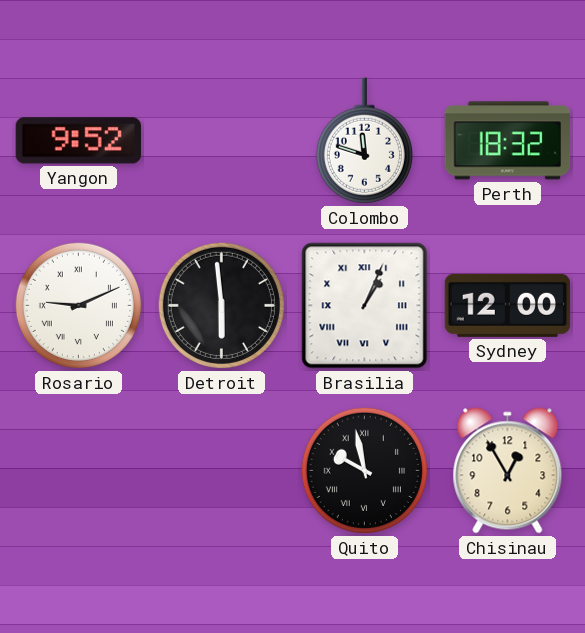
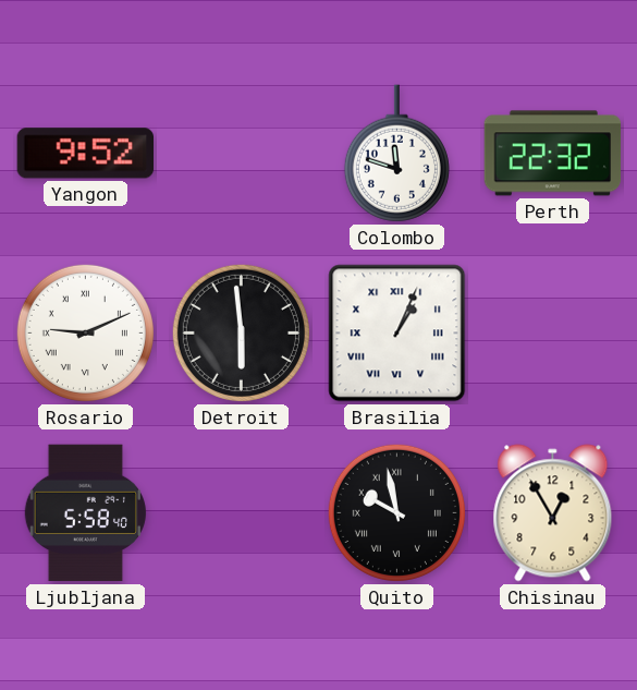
Perth: 18:32 -> 22:32
Sydney: 12:00 -> none
Ljubljana: none -> 5:58
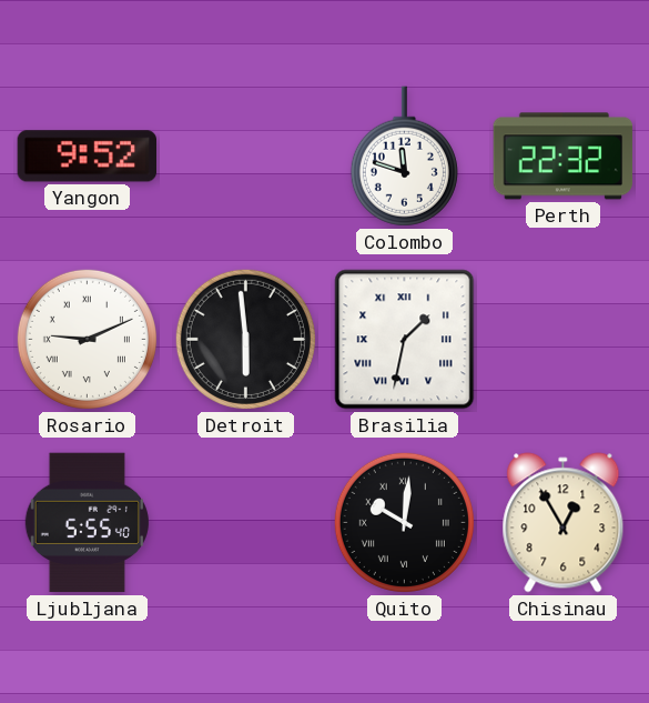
Brasilia: 1:04 -> 1:32
Ljubljana: 5:58 -> 5:55
Quito: 9:58 -> 10:01
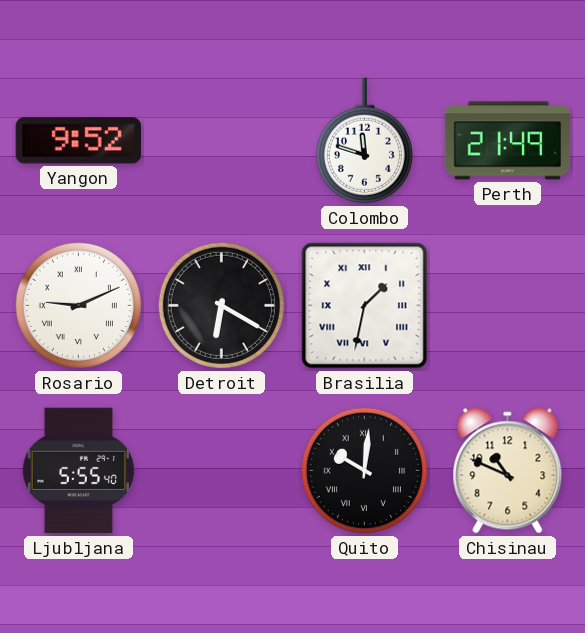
Perth: 22:32 -> 21:49
Detroit: 5:59 -> 6:20
Chisinau: 12:55 -> 10:49
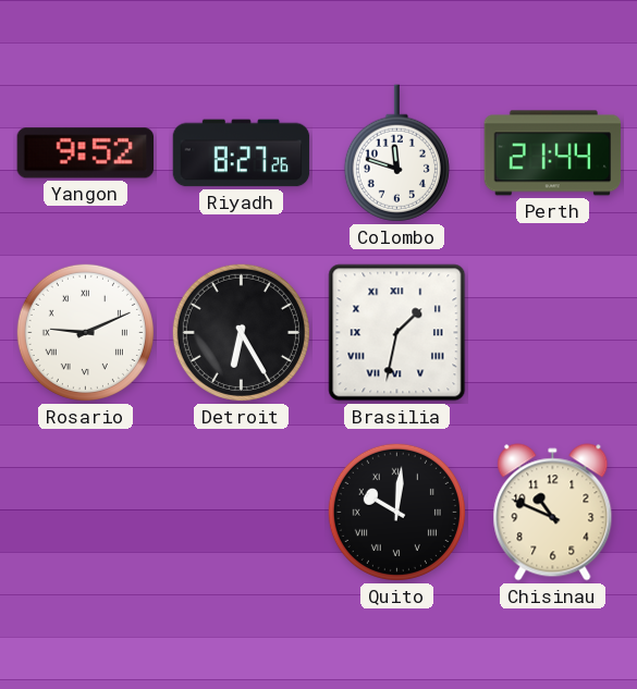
Riyadh: none -> 8:27
Perth: 21:49 -> 21:44
Detroit: 6:20 -> 6:25
Ljubljana: 5:55 -> none
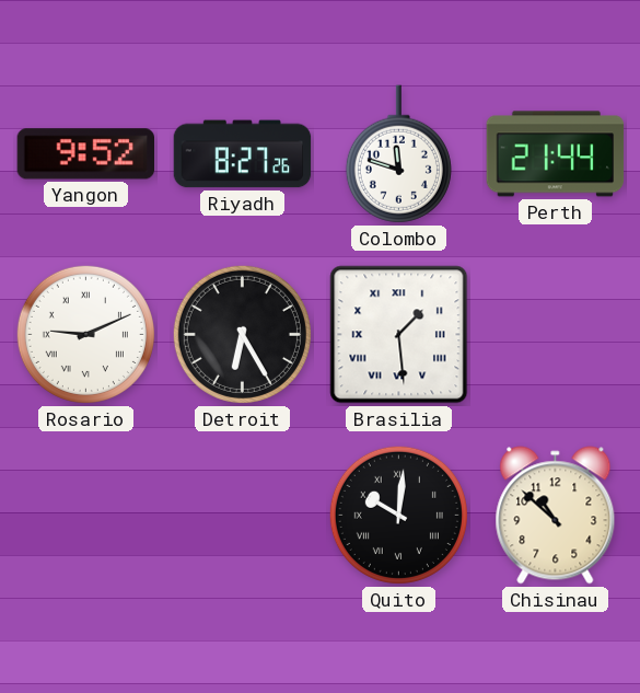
Brasilia: 1:32 -> 1:29
Chisinau: 10:49 -> 10:52
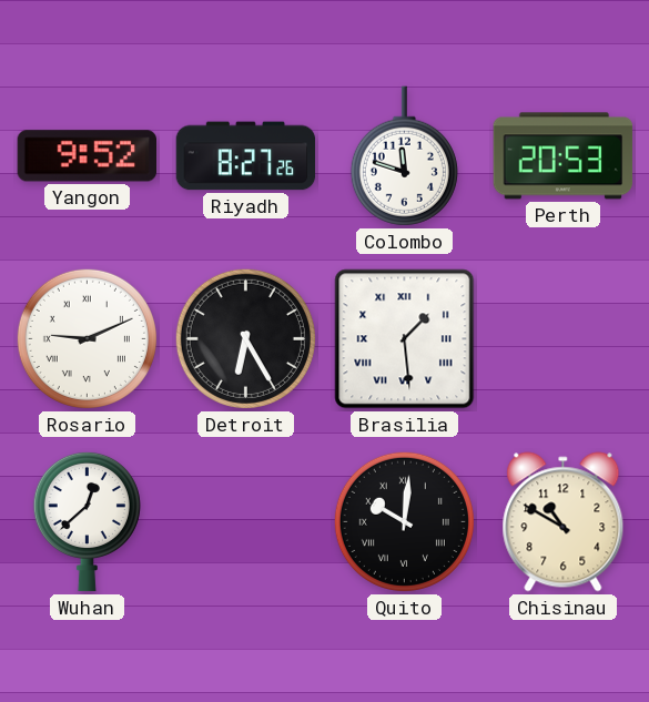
Perth: 21:44 -> 20:53
Wuhan: none -> 12:38
Chisinau: 10:52 -> 10:50
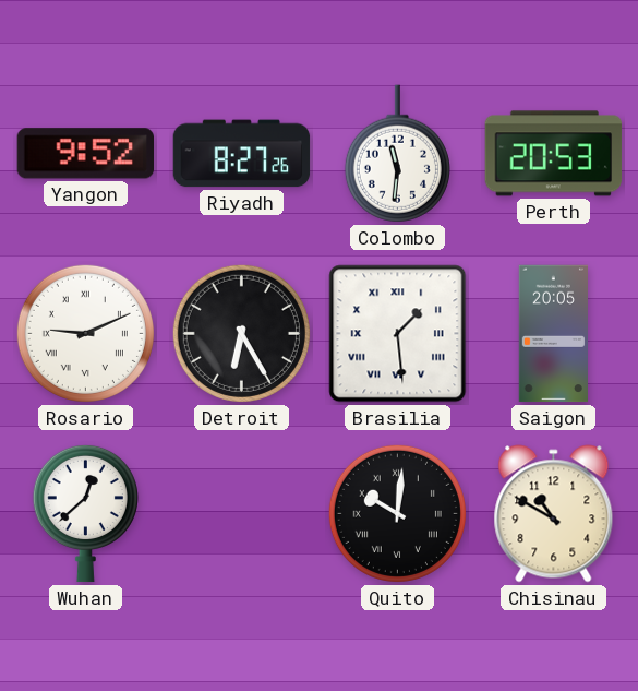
Colombo: 11:48 -> 11:31
Saigon: none -> 20:05
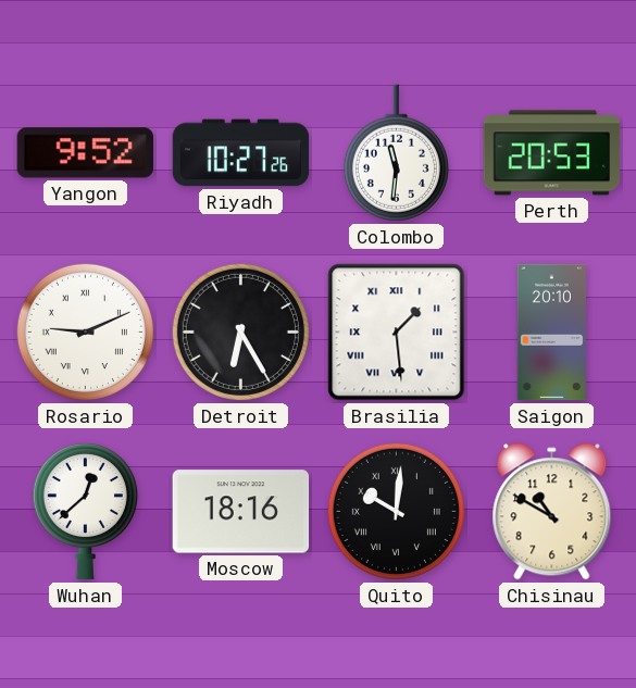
Riyadh: 8:27 -> 10:27
Saigon: 20:05 -> 20:10
Moscow: none -> 18:16
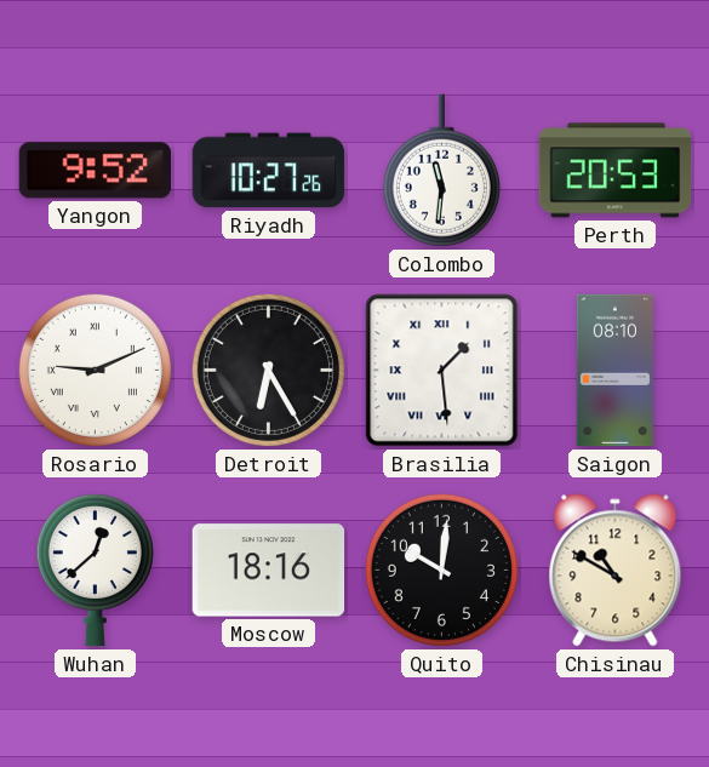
Saigon: 20:10 -> 08:10
Quito numerals: Roman -> Arabic
